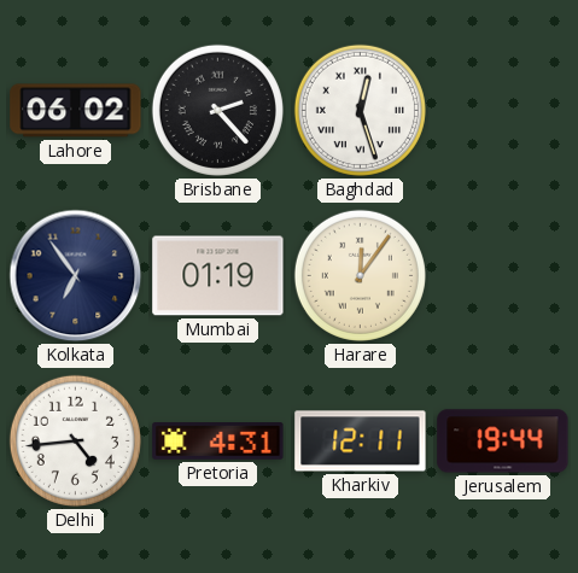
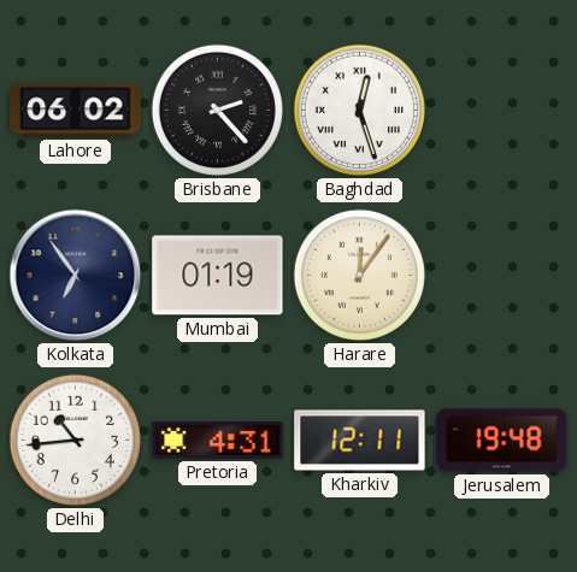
Delhi: 4:44 -> 10:44
Jerusalem: 19:44 -> 19:48
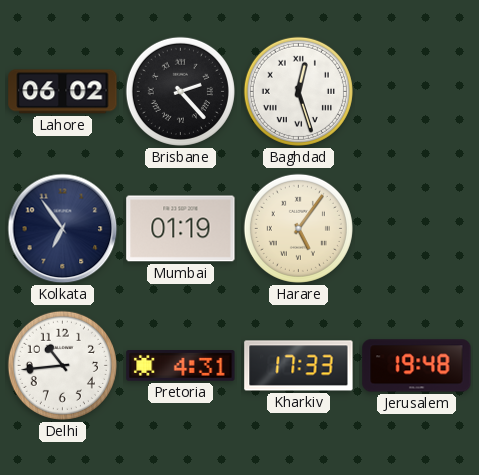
Harare: 12:06 -> 5:06
Kharkiv: 12:11 -> 17:33
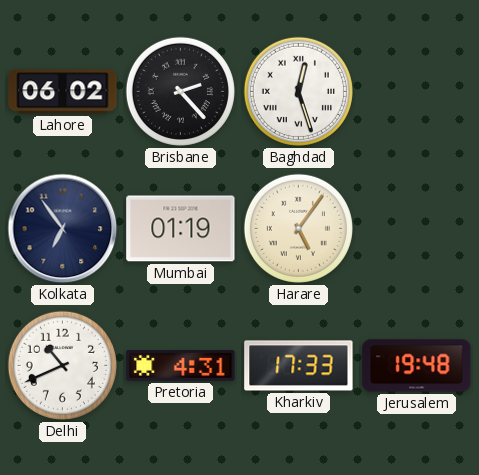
Delhi: 10:44 -> 10:41
